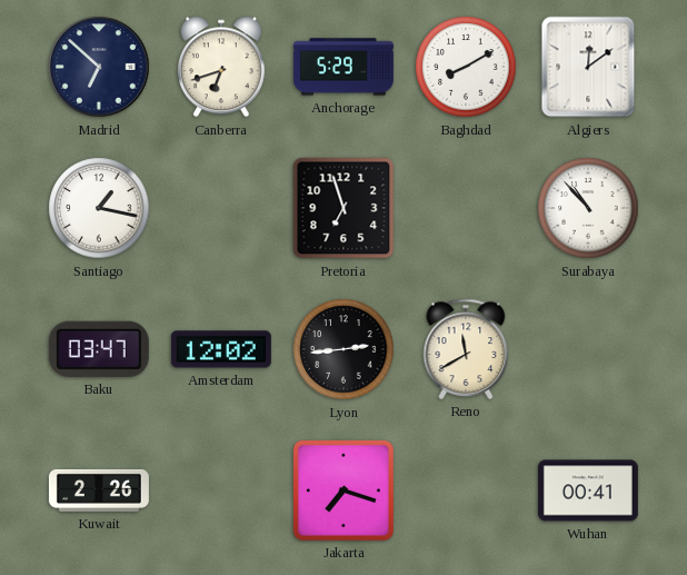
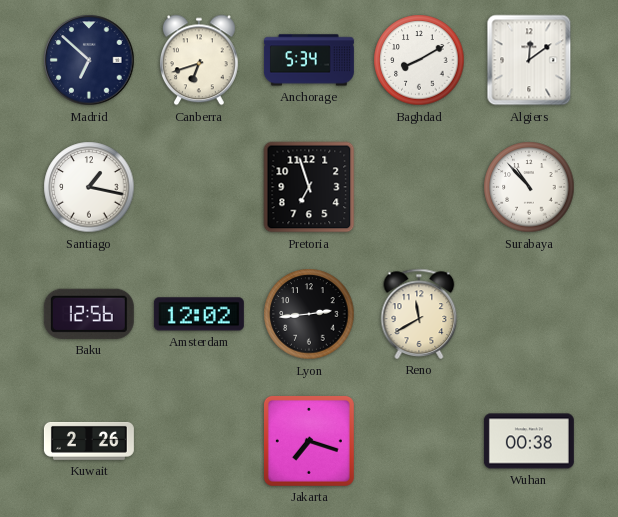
Anchorage: 5:29 -> 5:34
Baku: 03:47 -> 12:56
Wuhan: 00:41 -> 00:38
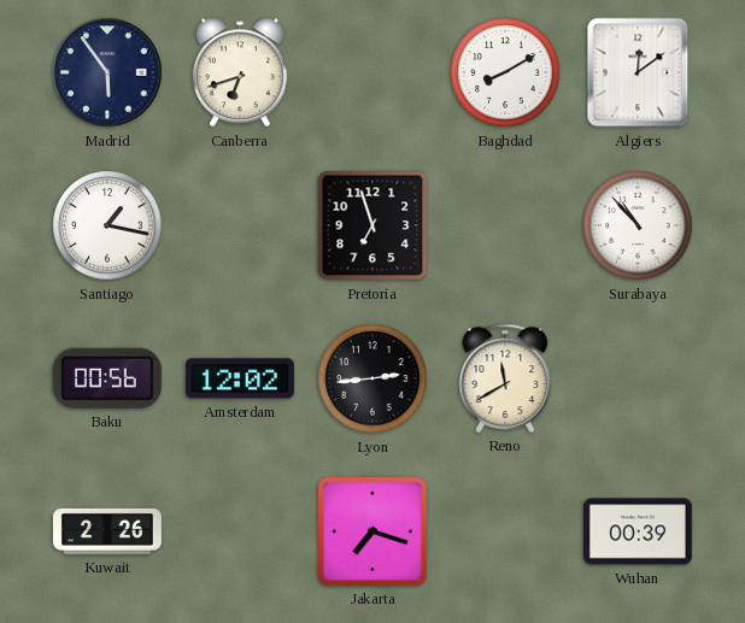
Madrid: 6:52 -> 5:54
Anchorage: 5:34 -> none
Baku: 12:56 -> 00:56
Wuhan: 00:38 -> 00:39
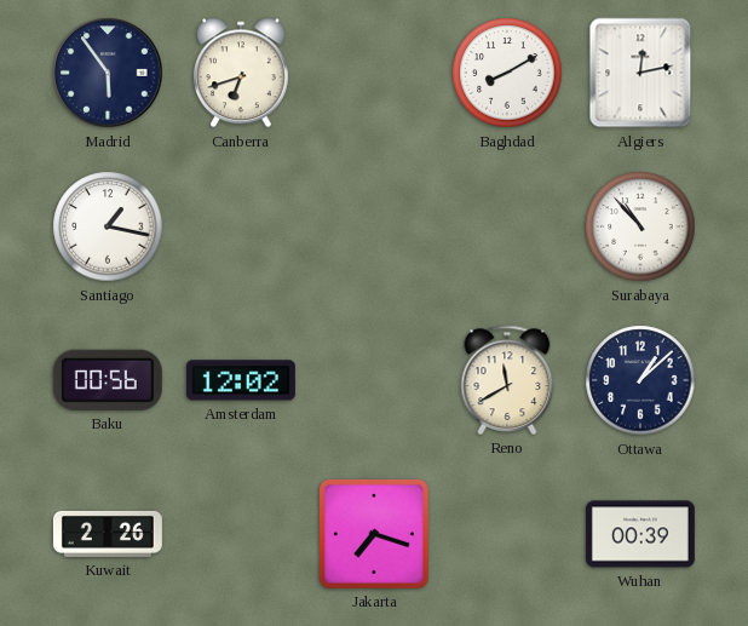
Algiers: 12:09 -> 12:13
Pretoria: 6:57 -> none
Lyon: 2:44 -> none
Ottawa: none -> 1:08
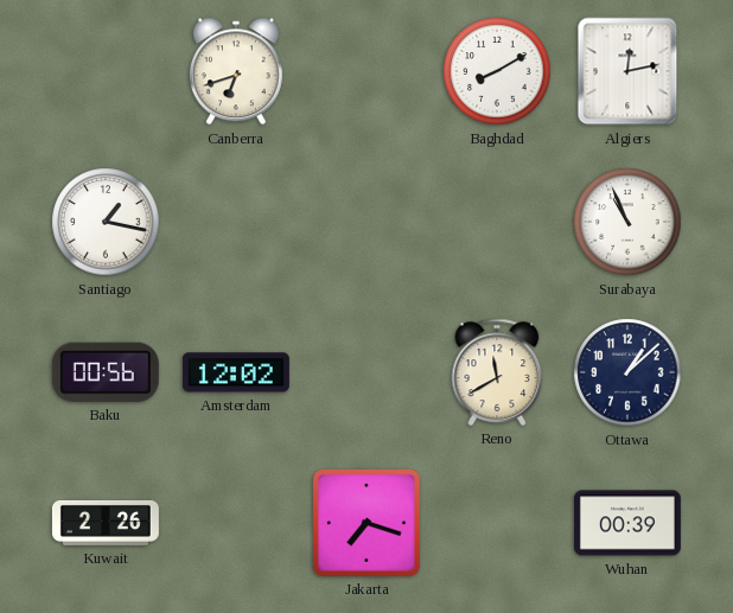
Madrid: 5:54 -> none
Surabaya: 10:53 -> 10:56
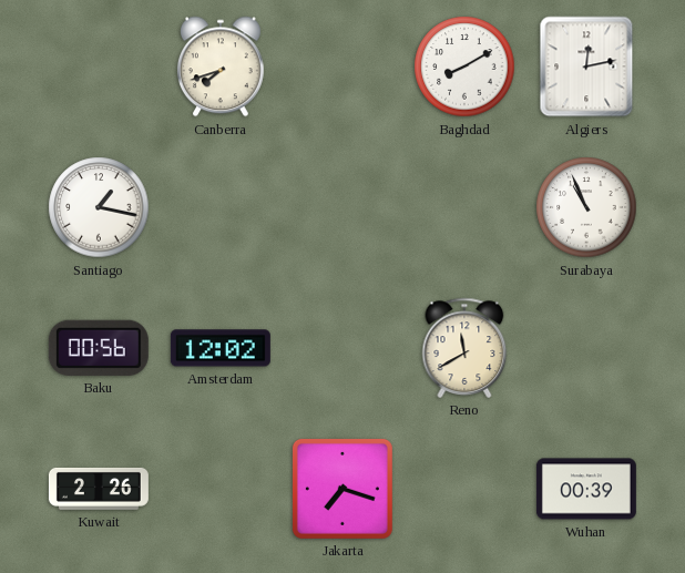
Canberra: 6:42 -> 7:42
Ottawa: 1:08 -> none
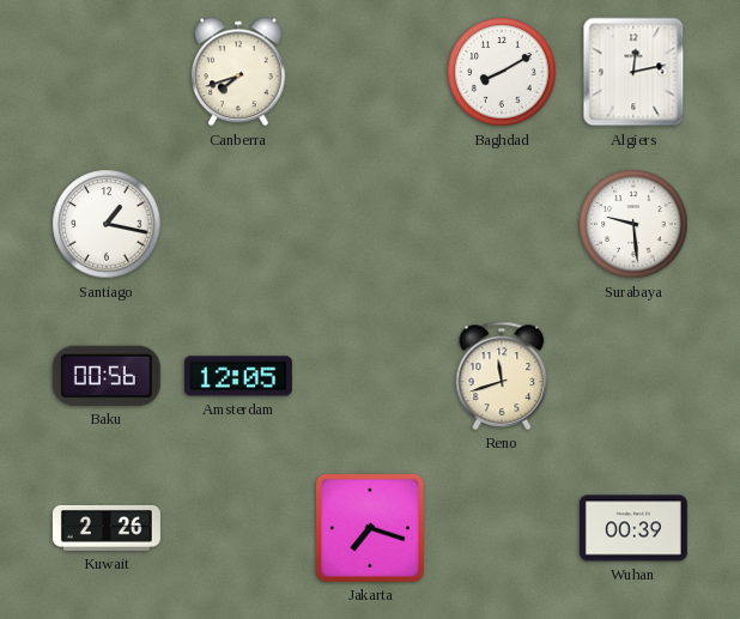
Surabaya: 10:56 -> 9:29
Amsterdam: 12:02 -> 12:05
Reno: 11:40 -> 11:42
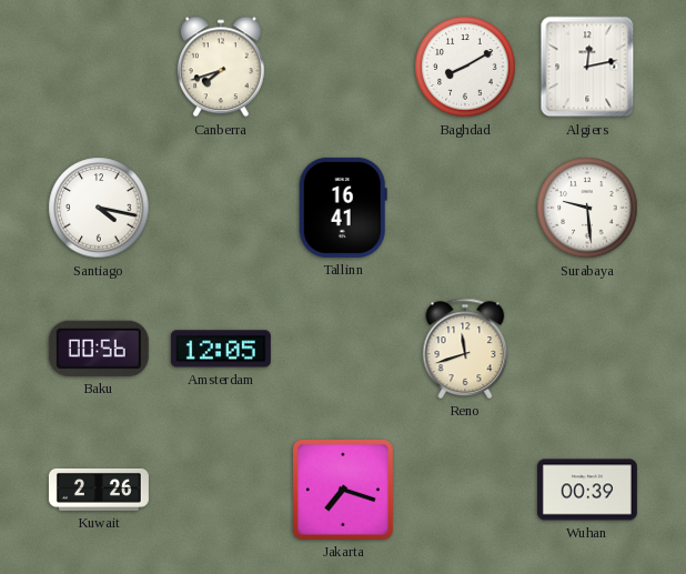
Santiago: 1:17 -> 4:17
Tallinn: none -> 16:41
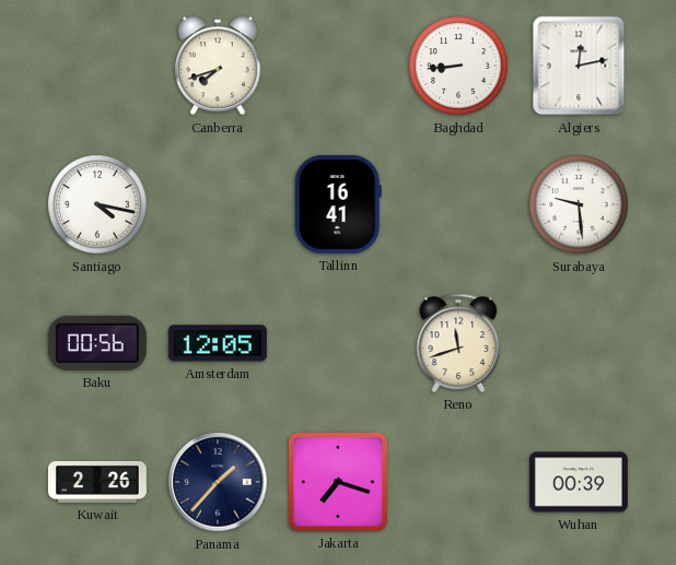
Baghdad: 8:10 -> 8:44
Panama: none -> 1:37
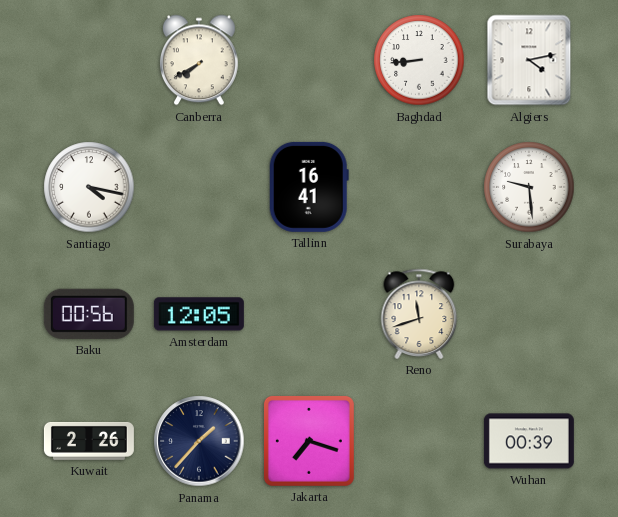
Canberra: 7:42 -> 7:40
Algiers: 12:13 -> 4:13
